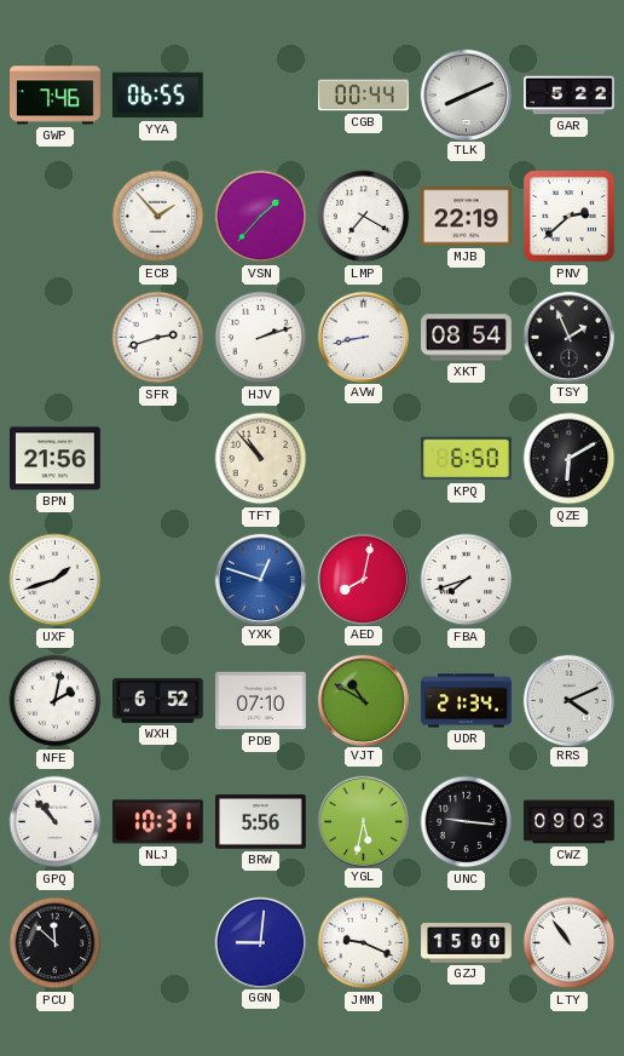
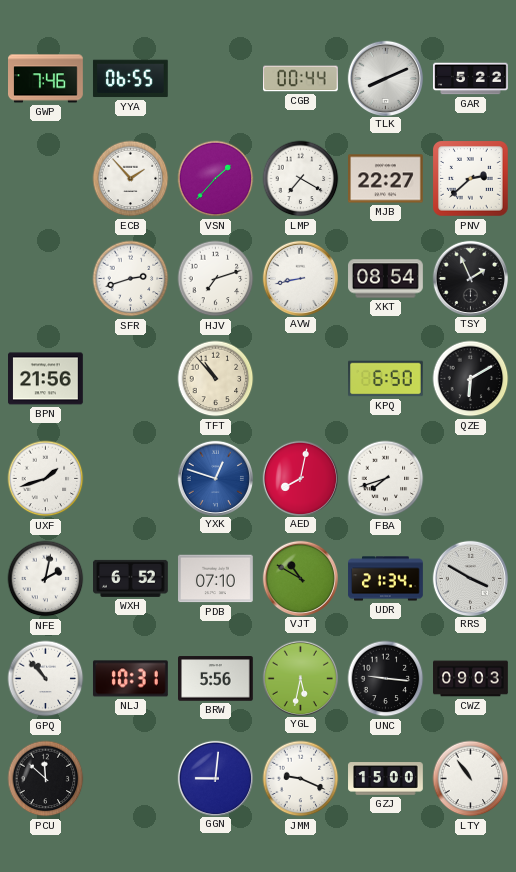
MJB: 22:19 -> 22:27
HJV: 2:12 -> 7:12
RRS: 4:11 -> 3:50
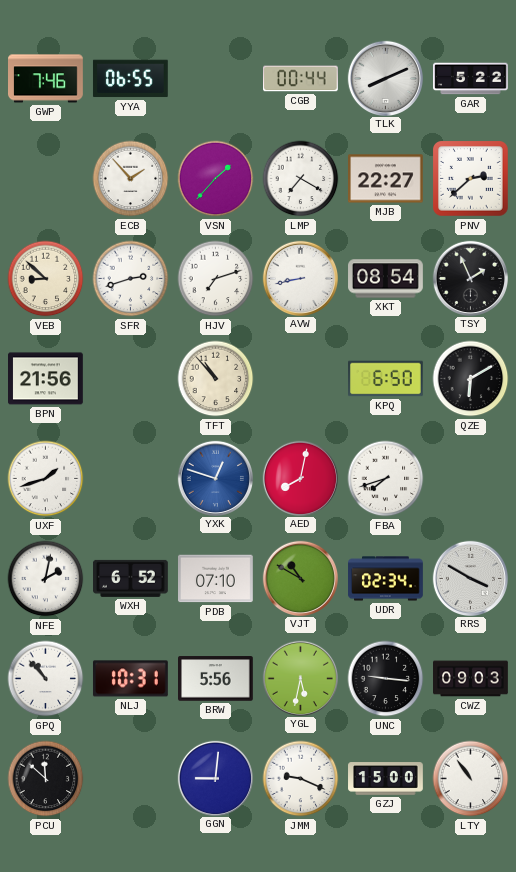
VEB: none -> 8:52
UDR: 21:34 -> 02:34
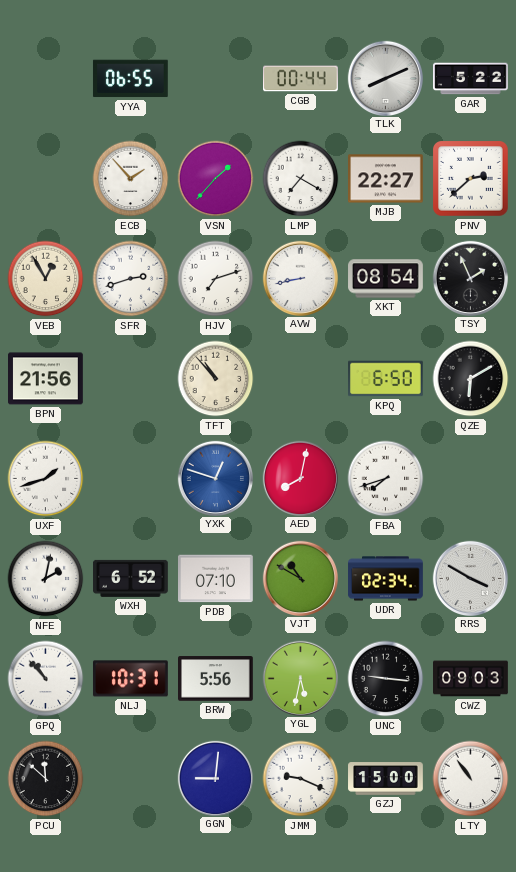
GWP: 7:46 -> none
VEB: 8:52 -> 12:55
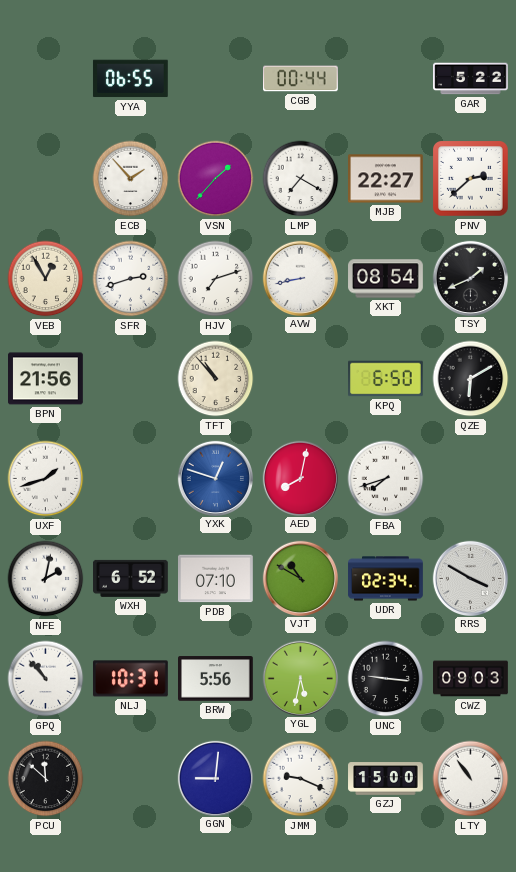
TLK: 8:11 -> none
TSY: 1:56 -> 1:41
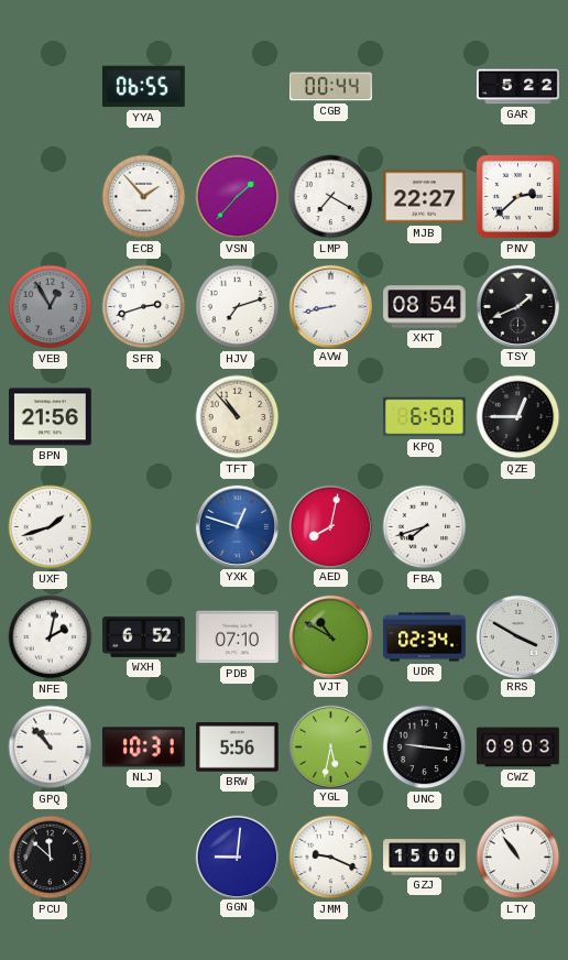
VEB dial: cream -> grey
QZE: 6:10 -> 12:45
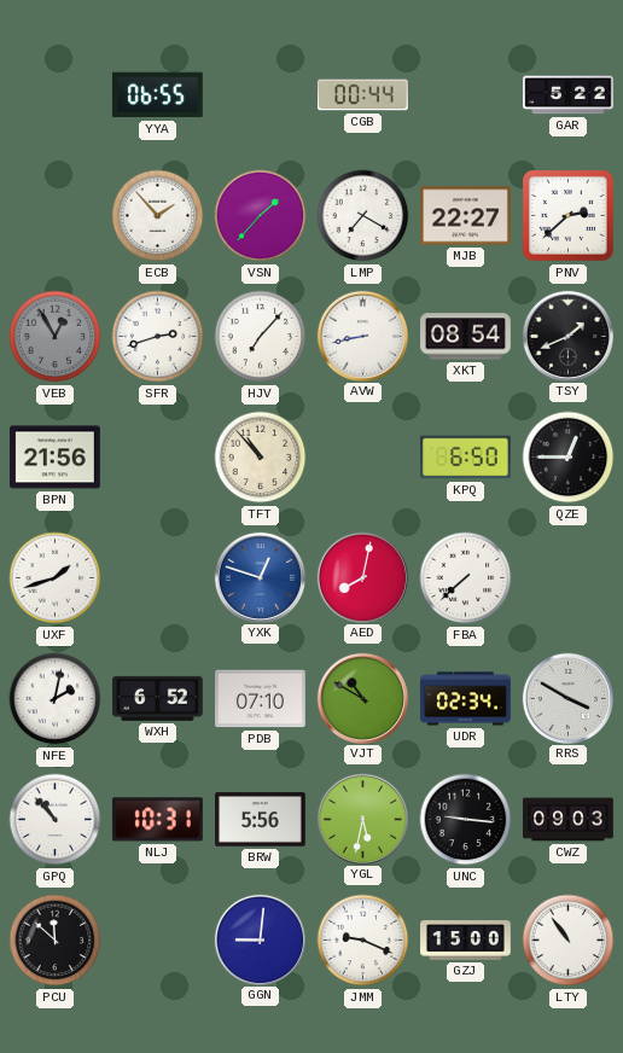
HJV: 7:12 -> 7:07
FBA: 7:42 -> 7:38
